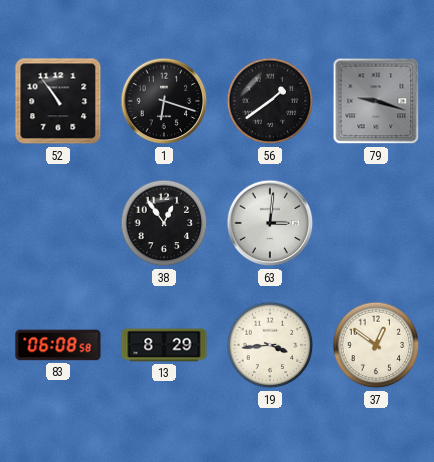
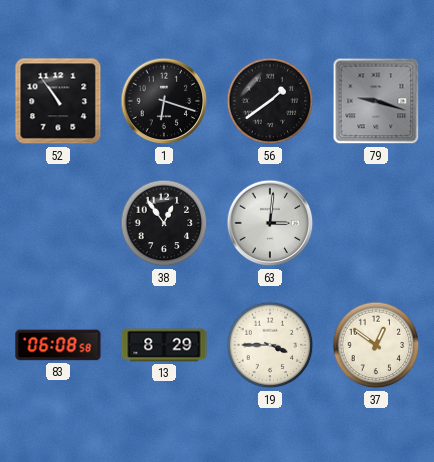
19: 3:44 -> 3:45
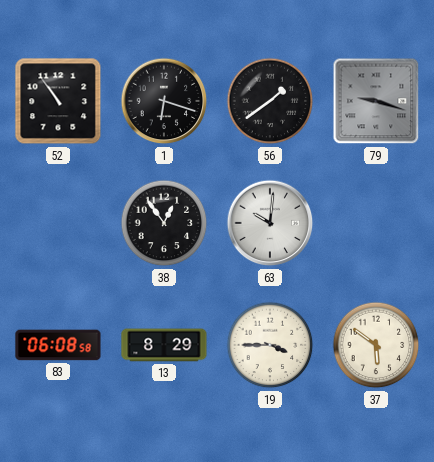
63: 3:01 -> 10:01
37: 12:51 -> 5:51
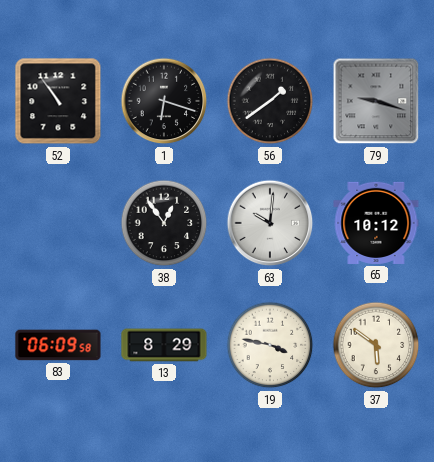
65: none -> 10:12
83: 06:08 -> 06:09
19: 3:45 -> 3:47
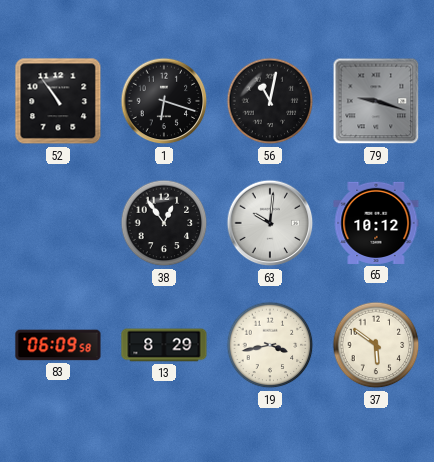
56: 1:39 -> 11:02
19: 3:47 -> 3:43
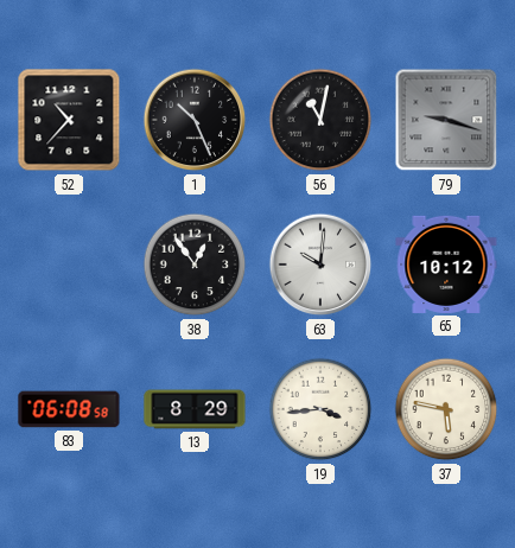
52: 10:54 -> 10:37
1: 6:18 -> 10:26
83: 06:09 -> 06:08
19: 3:43 -> 3:44
37: 5:51 -> 5:47
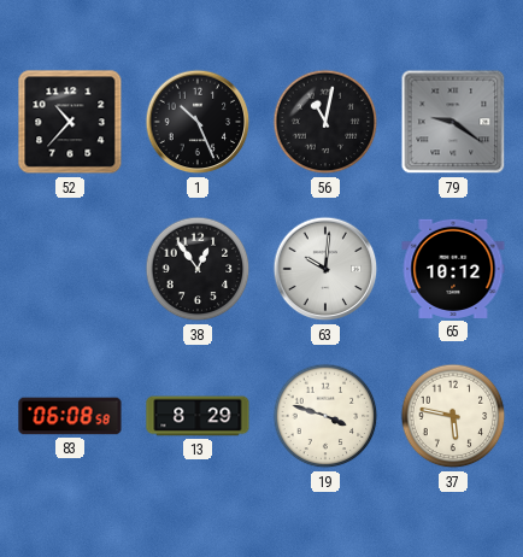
79: 9:18 -> 9:21
19: 3:44 -> 3:48
